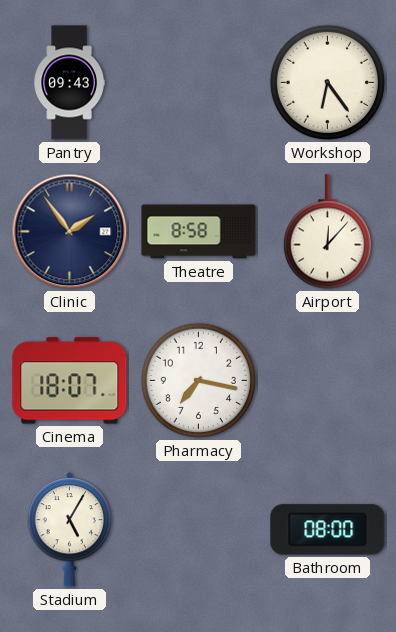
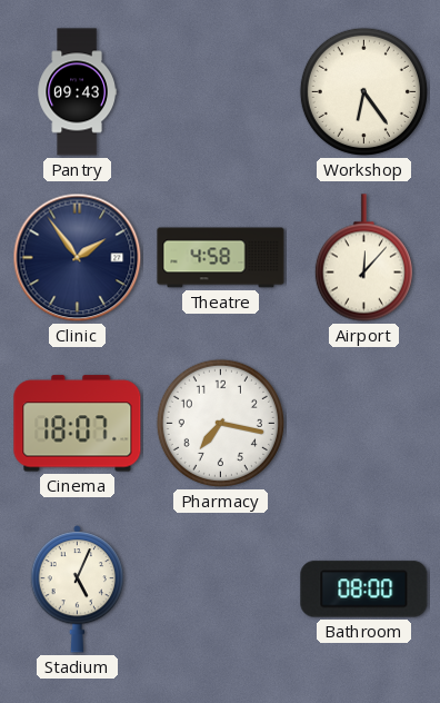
Theatre: 8:58 -> 4:58
Stadium: 5:05 -> 5:04
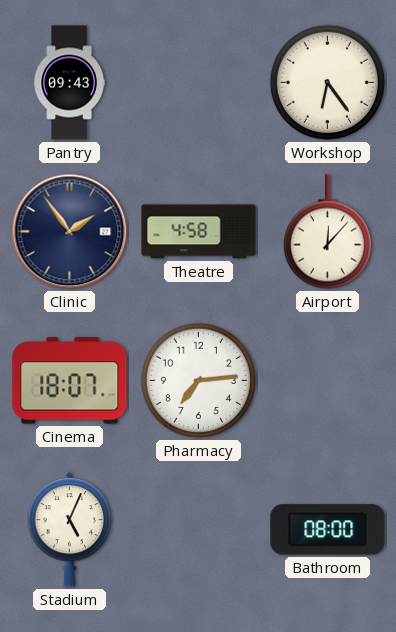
Pharmacy: 7:17 -> 7:14
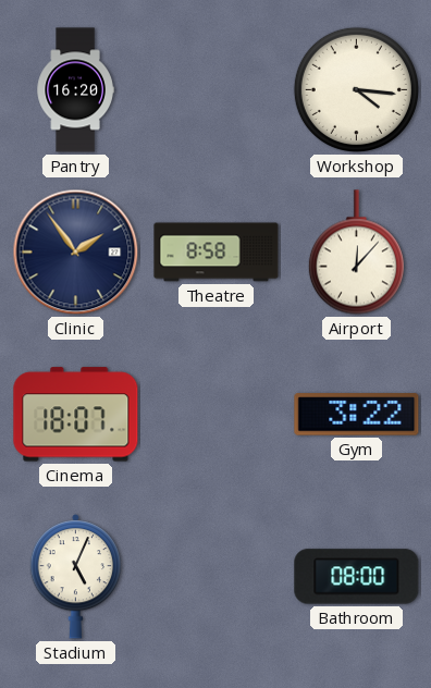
Pantry: 09:43 -> 16:20
Workshop: 6:24 -> 4:16
Theatre: 4:58 -> 8:58
Pharmacy: 7:14 -> none
Gym: none -> 3:22
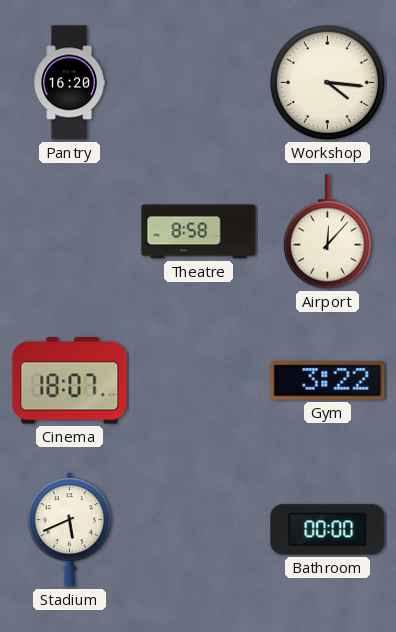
Clinic: 1:54 -> none
Stadium: 5:04 -> 5:41
Bathroom: 08:00 -> 00:00
